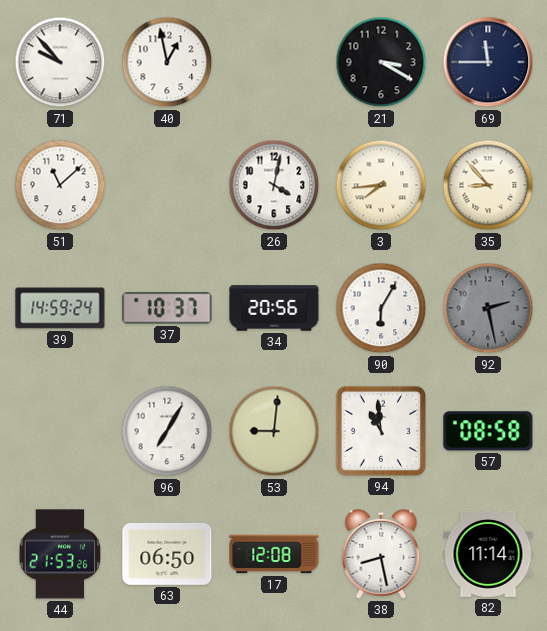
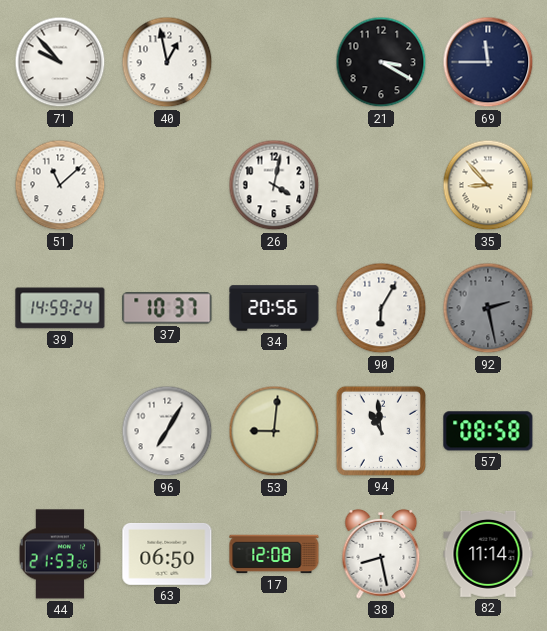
3: 7:44 -> none
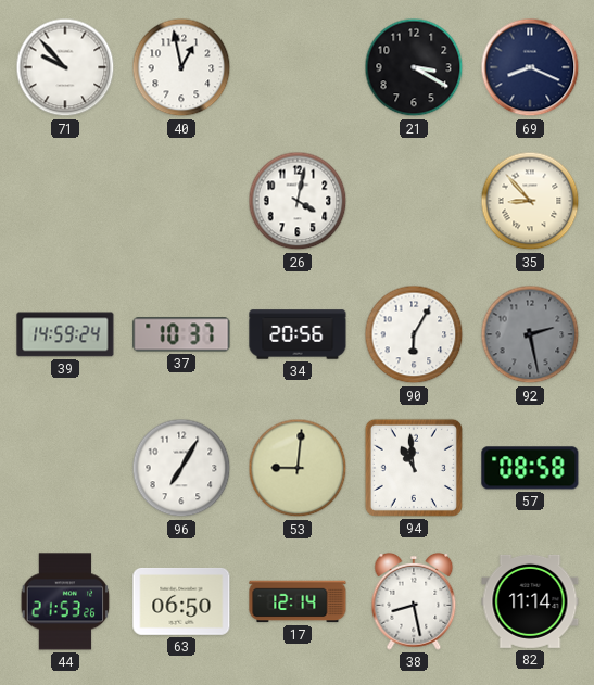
69: 11:45 -> 8:19
51: 11:08 -> none
17: 12:08 -> 12:14
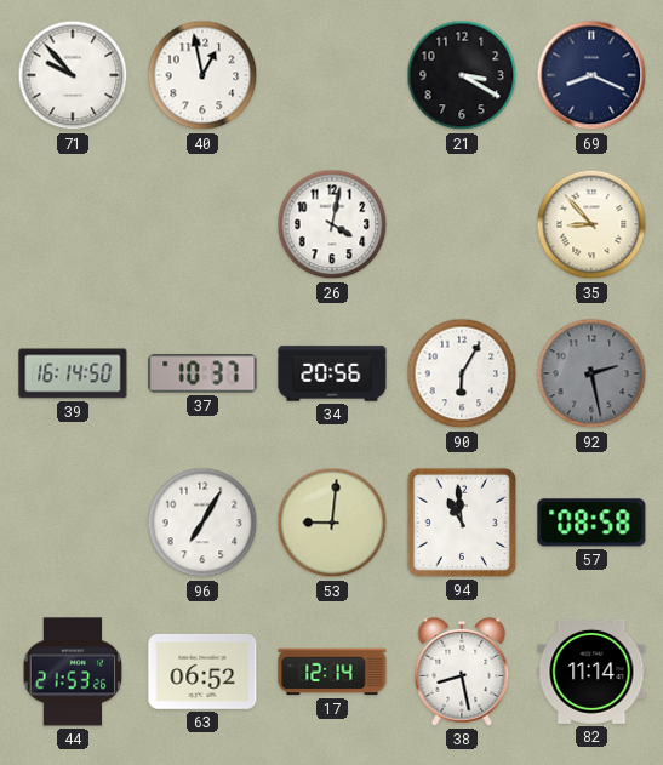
39: 14:59 -> 16:14
63: 06:50 -> 06:52
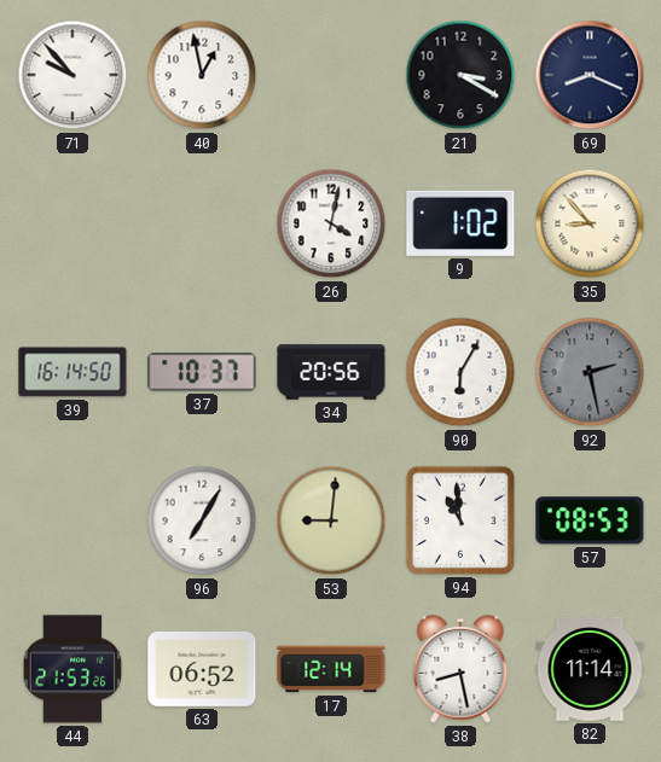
9: none -> 1:02
57: 08:58 -> 08:53
